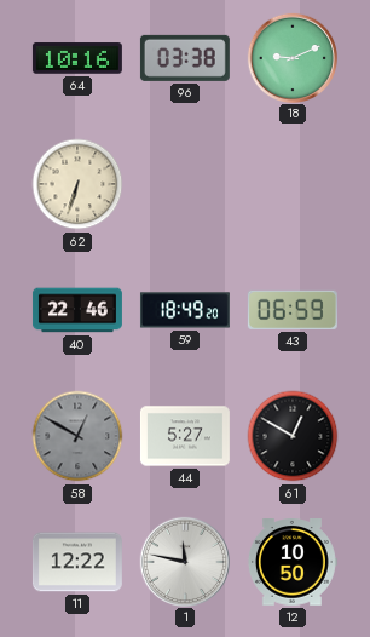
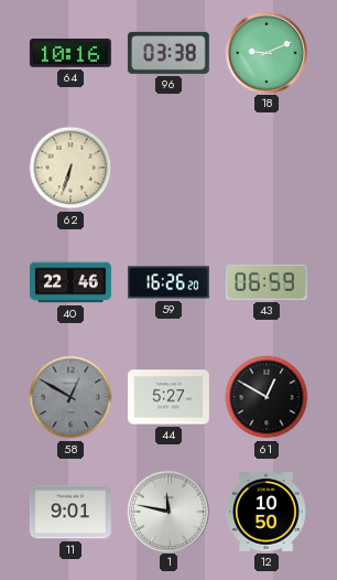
59: 18:49 -> 16:26
11: 12:22 -> 9:01
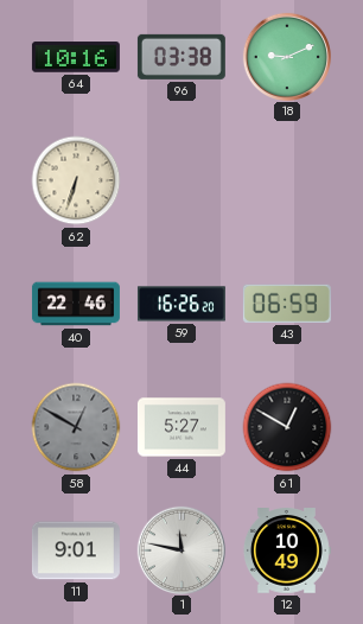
12: 10:50 -> 10:49
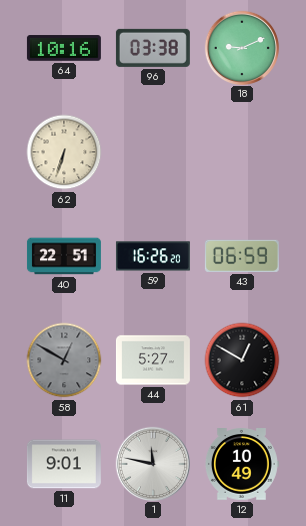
40: 22:46 -> 22:51
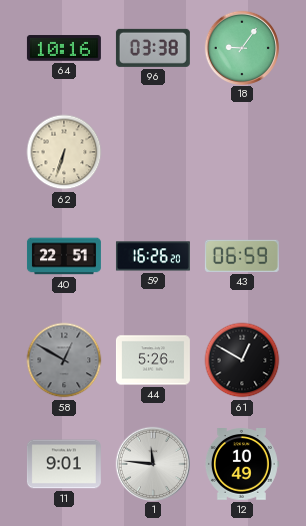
18: 9:11 -> 9:06
44: 5:27 -> 5:26
1: 11:47 -> 11:46
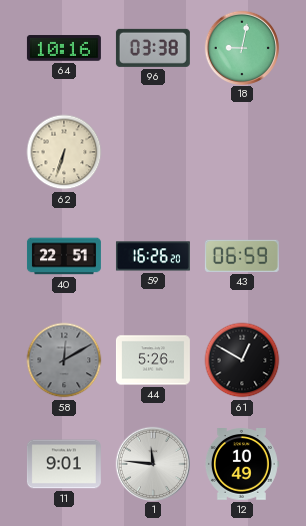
18: 9:06 -> 9:02
58: 12:50 -> 12:10
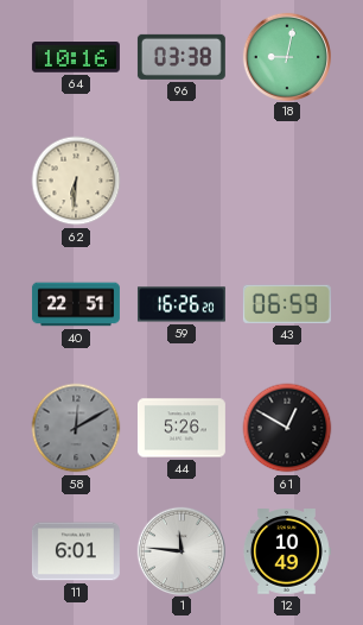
62: 6:33 -> 6:31
11: 9:01 -> 6:01
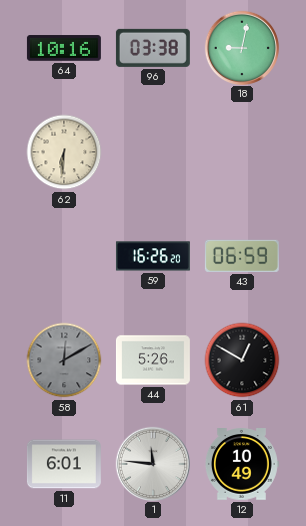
40: 22:51 -> none
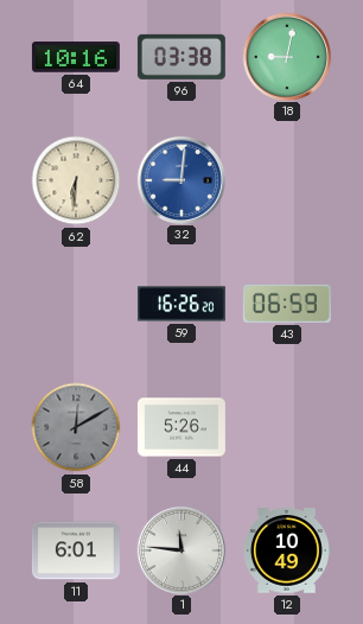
32: none -> 9:01
61: 12:50 -> none
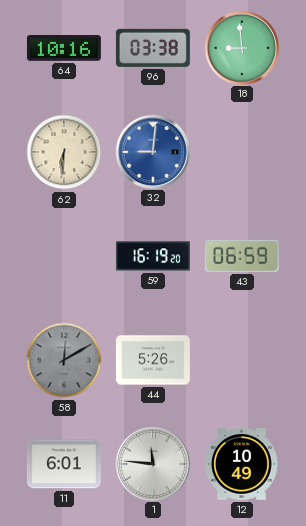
18: 9:02 -> 8:59
59: 16:26 -> 16:19
